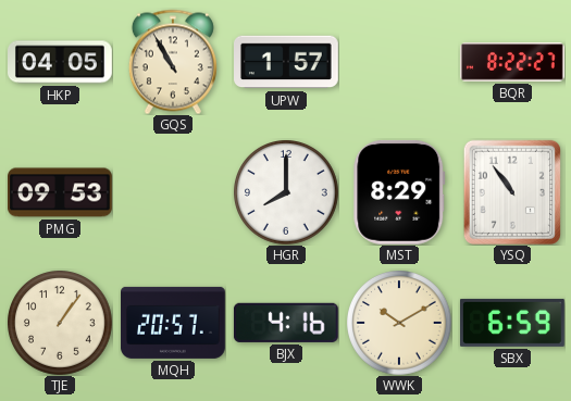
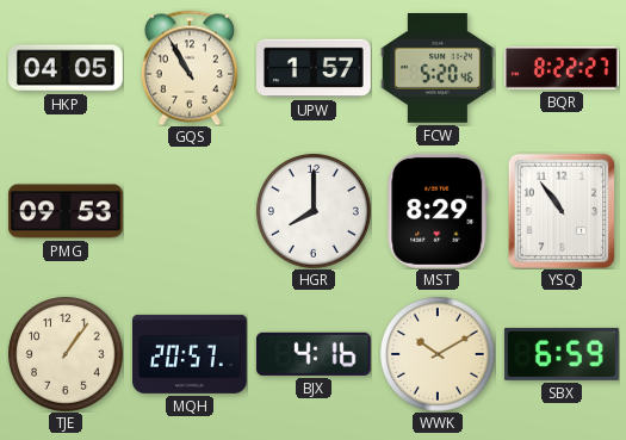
FCW: none -> 5:20
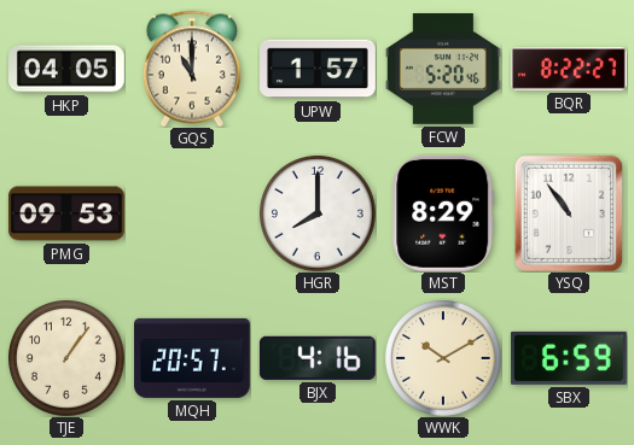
GQS: 10:55 -> 11:00
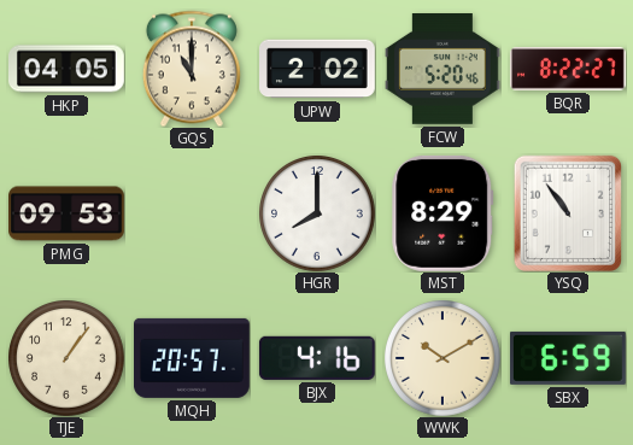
UPW: 1:57 -> 2:02
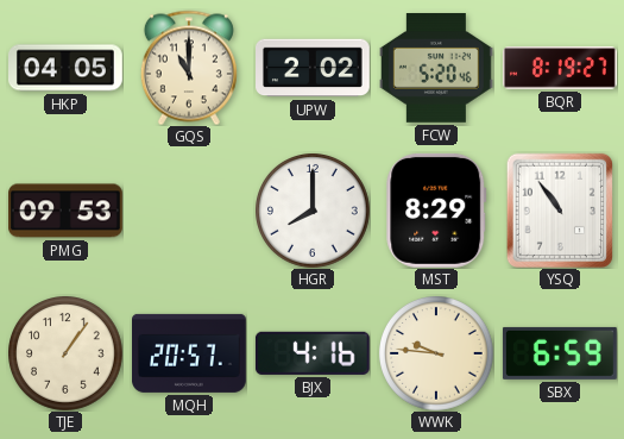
BQR: 8:22 -> 8:19
WWK: 10:10 -> 9:46
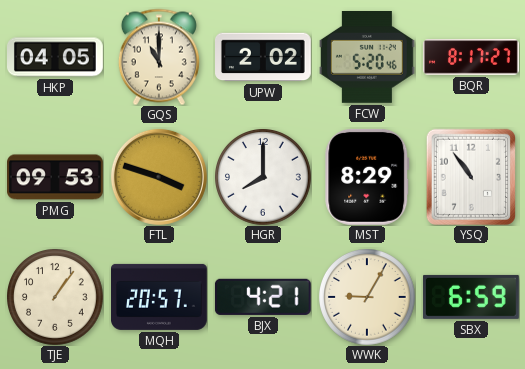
BQR: 8:19 -> 8:17
FTL: none -> 3:48
BJX: 4:16 -> 4:21
WWK: 9:46 -> 9:05
